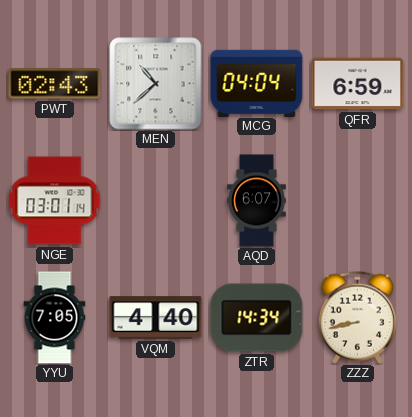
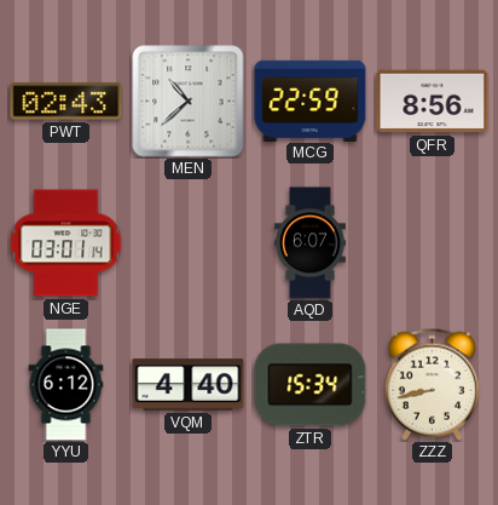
MCG: 04:04 -> 22:59
QFR: 6:59 -> 8:56
YYU: 7:05 -> 6:12
ZTR: 14:34 -> 15:34
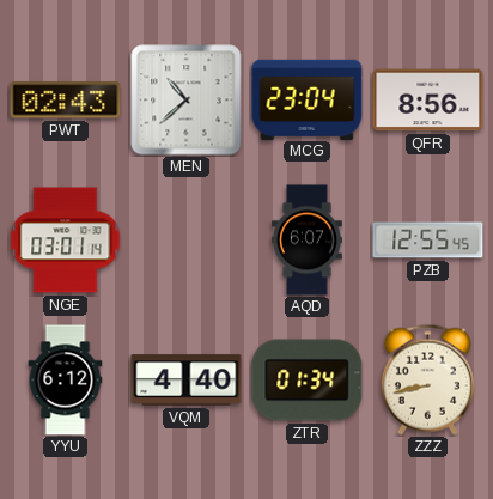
MCG: 22:59 -> 23:04
PZB: none -> 12:55
ZTR: 15:34 -> 01:34
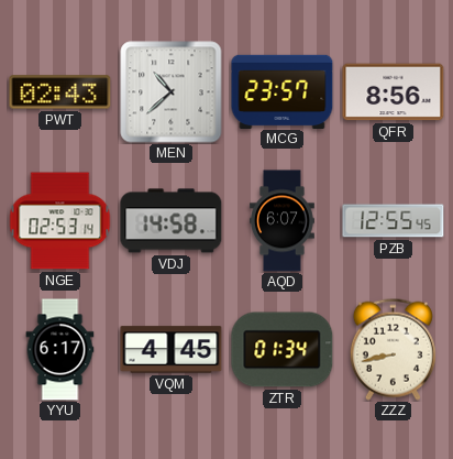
MCG: 23:04 -> 23:57
NGE: 03:01 -> 02:53
VDJ: none -> 14:58
YYU: 6:12 -> 6:17
VQM: 4:40 -> 4:45
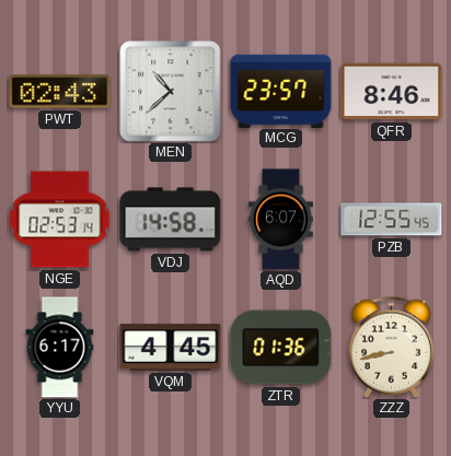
QFR: 8:56 -> 8:46
ZTR: 01:34 -> 01:36
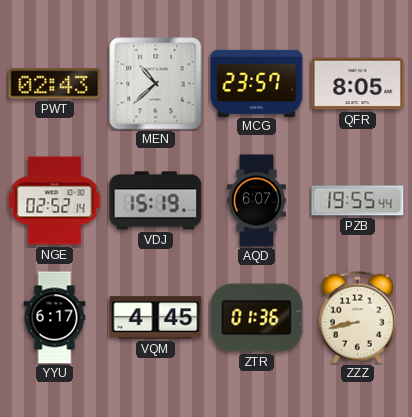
QFR: 8:46 -> 8:05
NGE: 02:53 -> 02:52
VDJ: 14:58 -> 15:19
PZB: 12:55 -> 19:55
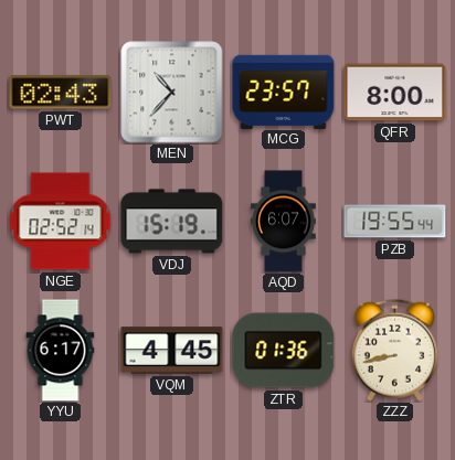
MEN: 10:38 -> 10:37
QFR: 8:05 -> 8:00
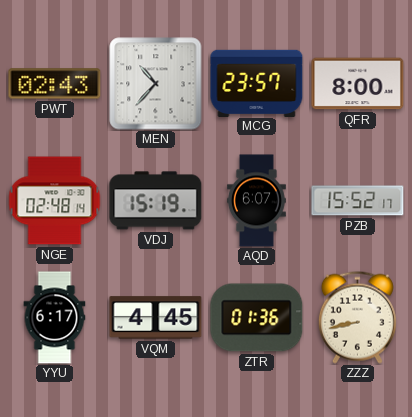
NGE: 02:52 -> 02:48
PZB: 19:55 -> 15:52
